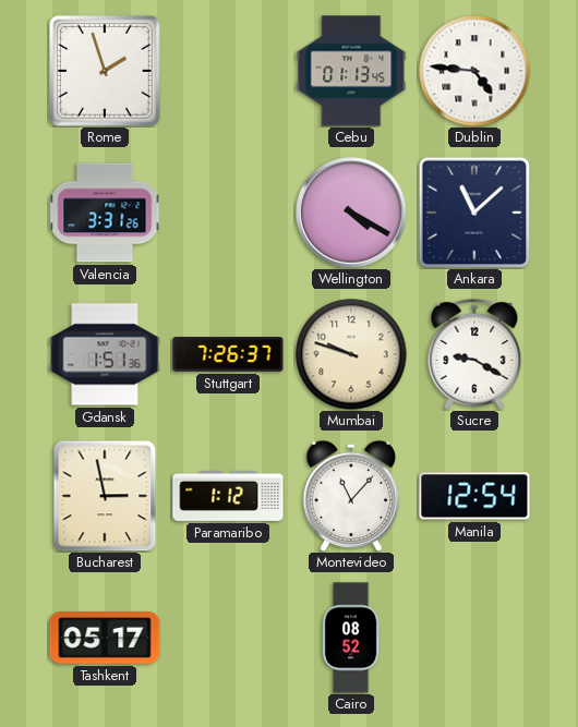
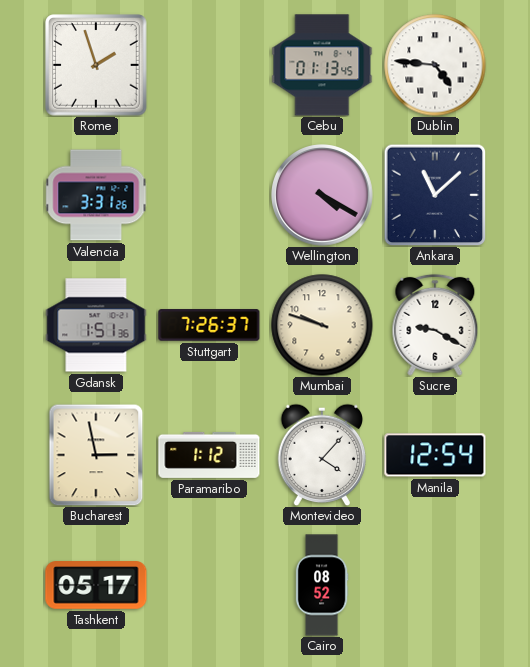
Montevideo: 11:07 -> 4:07
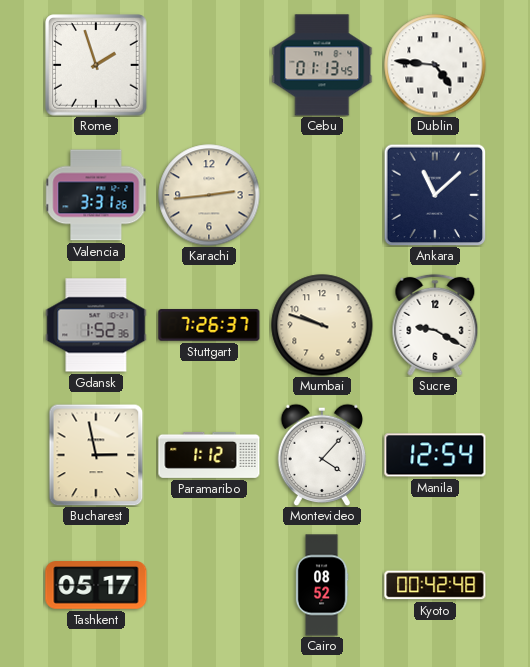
Karachi: none -> 2:44
Wellington: 4:20 -> none
Gdansk: 1:51 -> 1:52
Kyoto: none -> 00:42
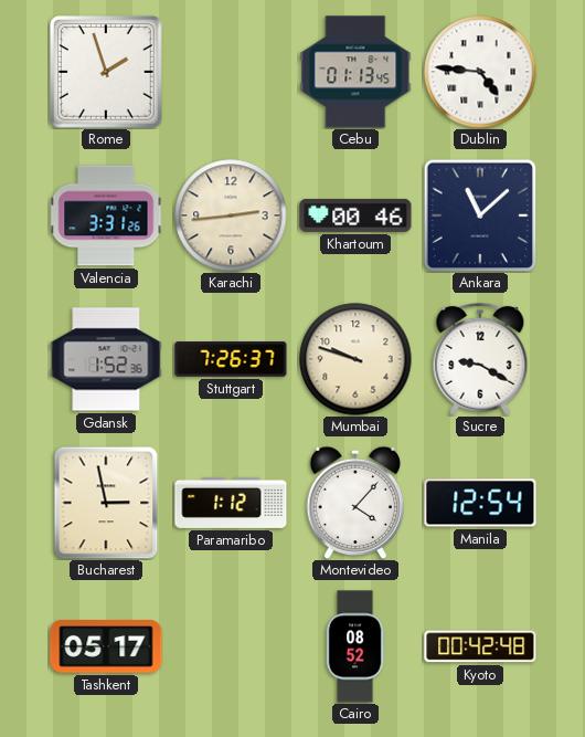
Khartoum: none -> 00:46
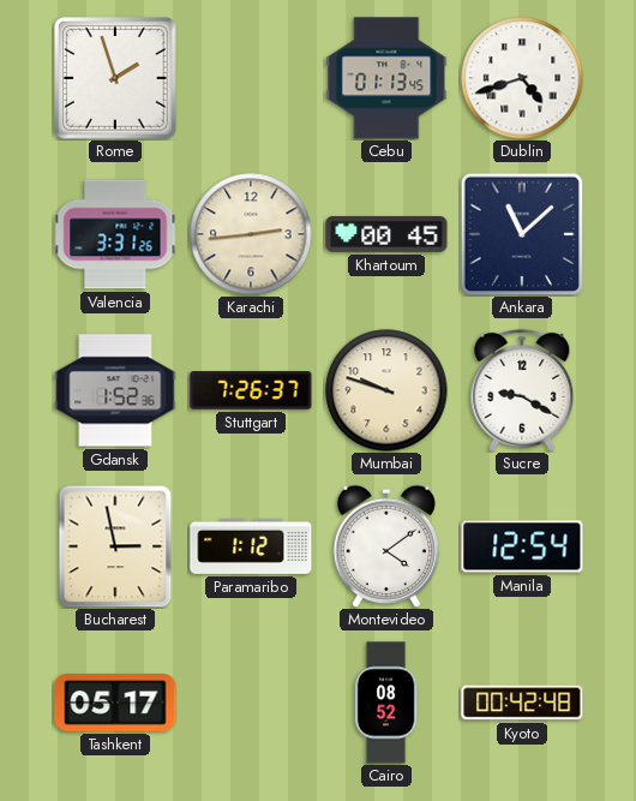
Dublin: 4:46 -> 4:42
Khartoum: 00:46 -> 00:45
Montevideo: 4:07 -> 4:09
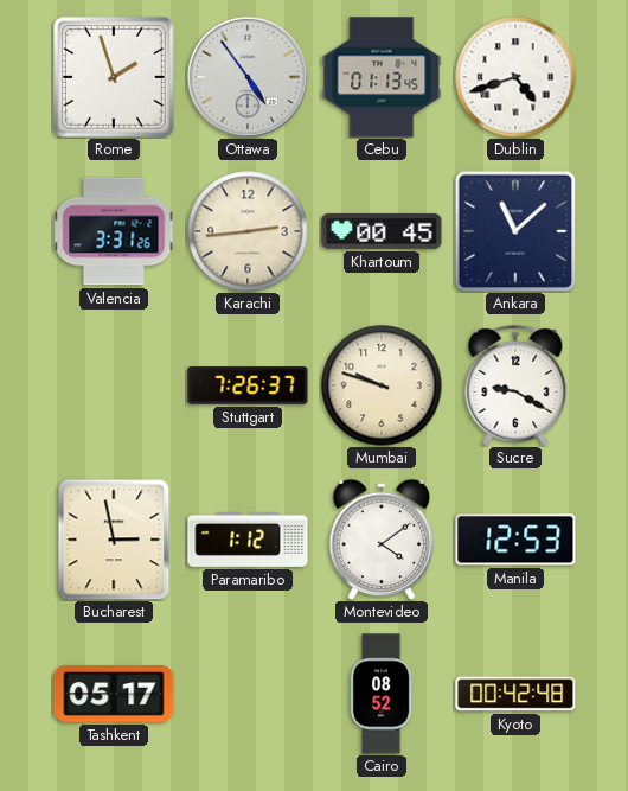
Ottawa: none -> 4:54
Gdansk: 1:52 -> none
Manila: 12:54 -> 12:53
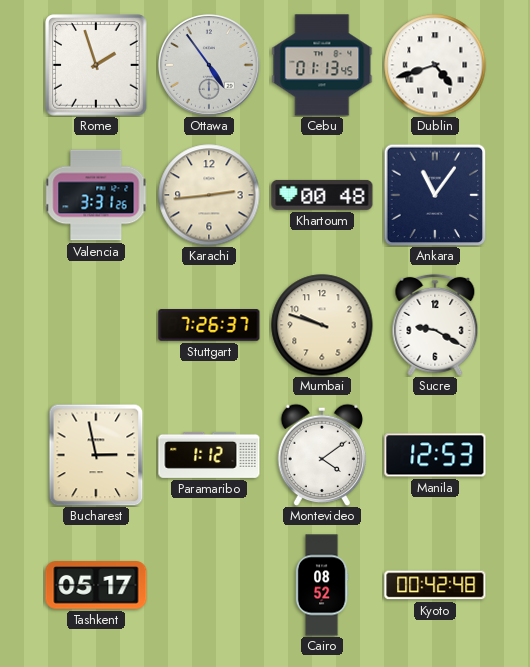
Khartoum: 00:45 -> 00:48
Ankara: 11:08 -> 11:06
